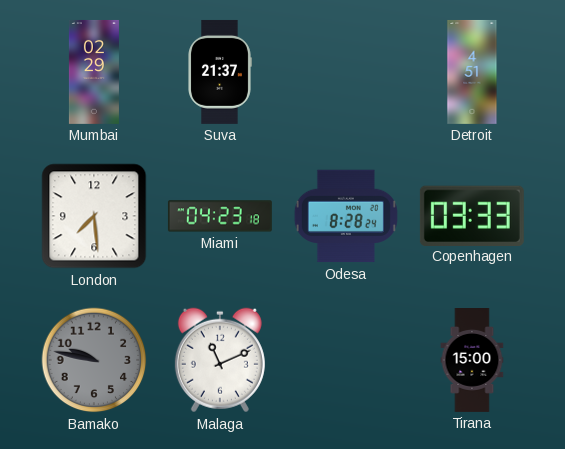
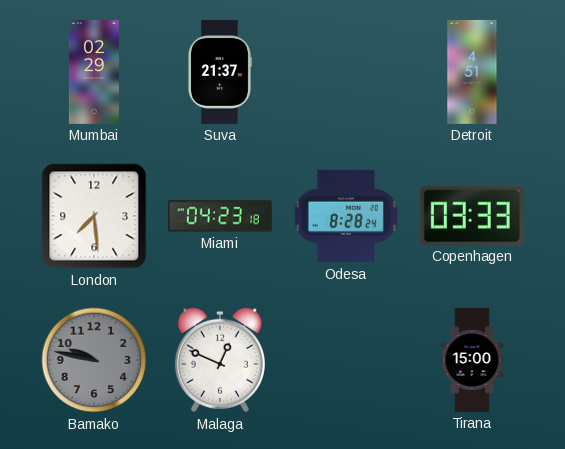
Malaga: 11:11 -> 12:49
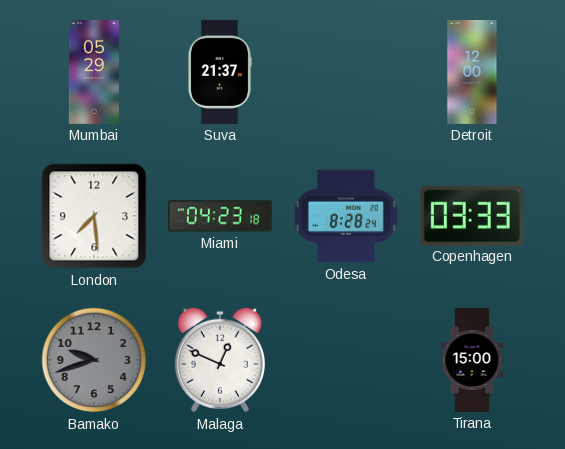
Mumbai: 02:29 -> 05:29
Detroit: 4:51 -> 12:00
Bamako: 9:47 -> 9:42
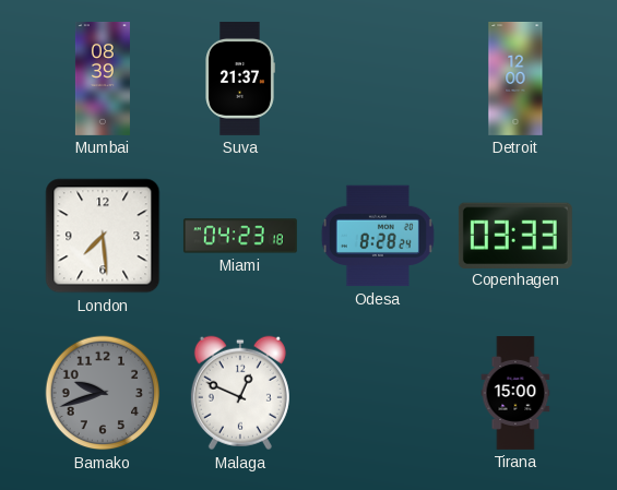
Mumbai: 05:29 -> 08:39
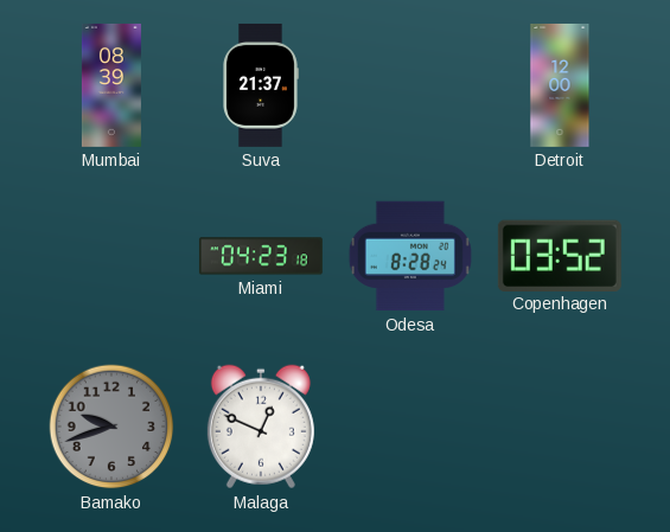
London: 7:29 -> none
Copenhagen: 03:33 -> 03:52
Tirana: 15:00 -> none
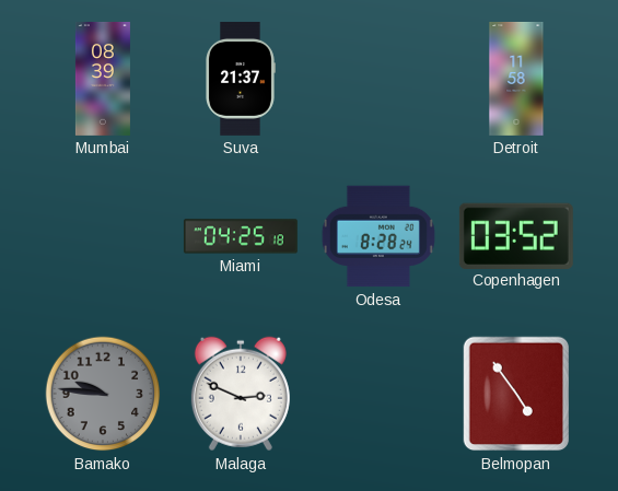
Detroit: 12:00 -> 11:58
Miami: 04:23 -> 04:25
Bamako: 9:42 -> 9:46
Malaga: 12:49 -> 2:49
Belmopan: none -> 4:54
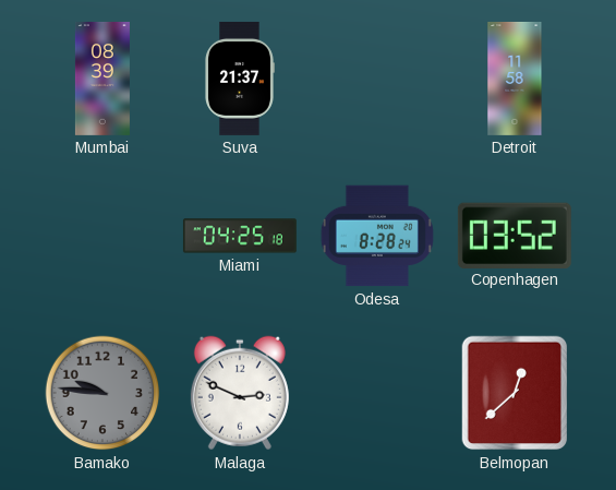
Belmopan: 4:54 -> 12:38
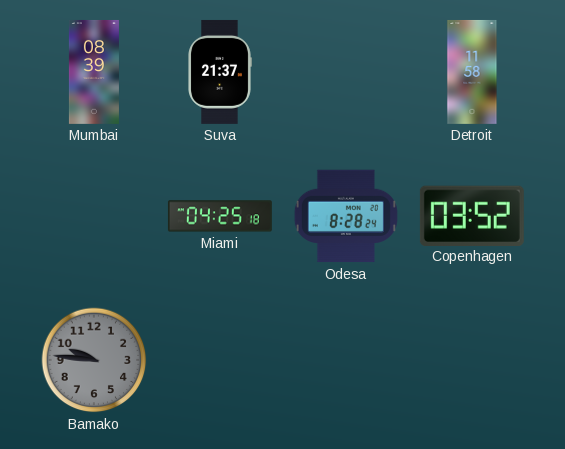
Malaga: 2:49 -> none
Belmopan: 12:38 -> none
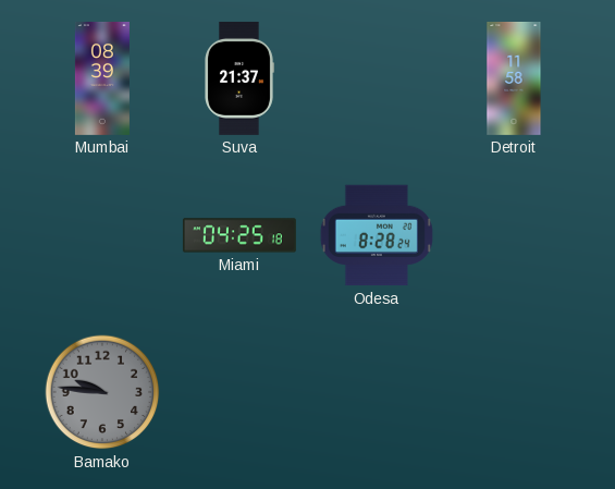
Copenhagen: 03:52 -> none
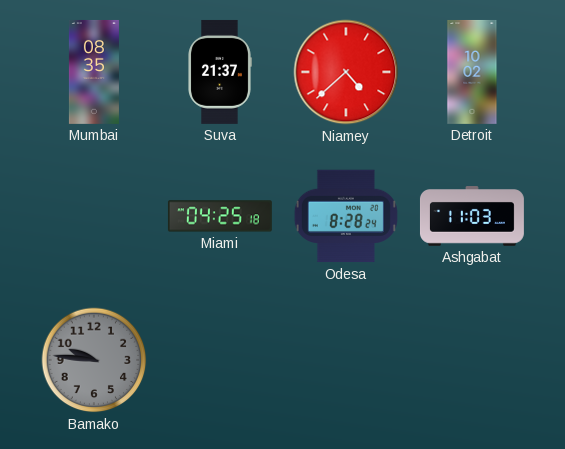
Mumbai: 08:39 -> 08:35
Niamey: none -> 4:38
Detroit: 11:58 -> 10:02
Ashgabat: none -> 11:03
